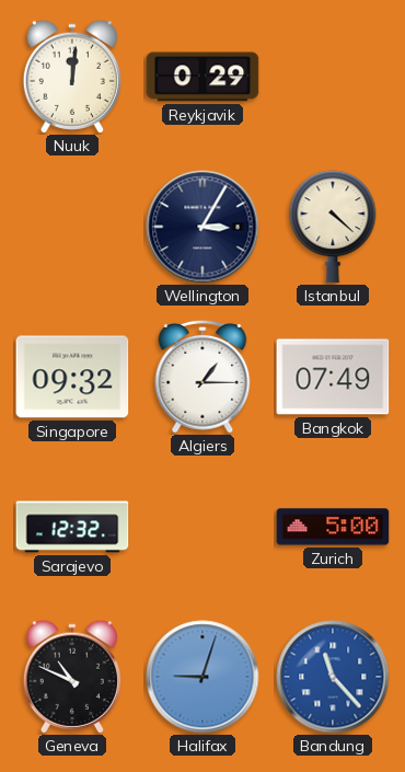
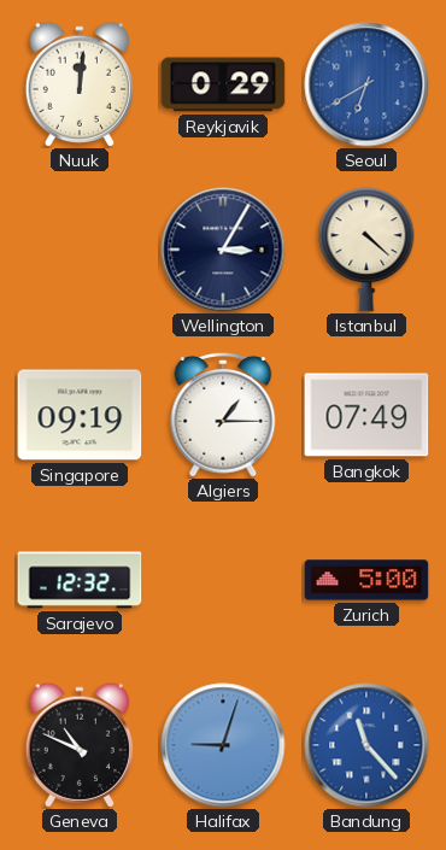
Seoul: none -> 6:40
Singapore: 09:32 -> 09:19
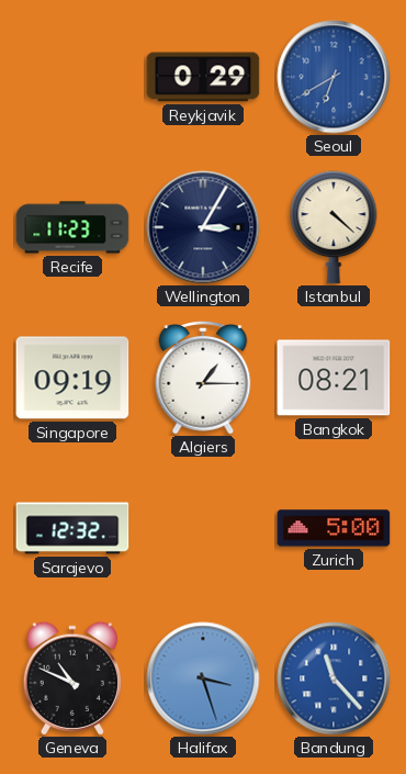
Nuuk: 12:01 -> none
Recife: none -> 11:23
Bangkok: 07:49 -> 08:21
Halifax: 9:03 -> 3:27
